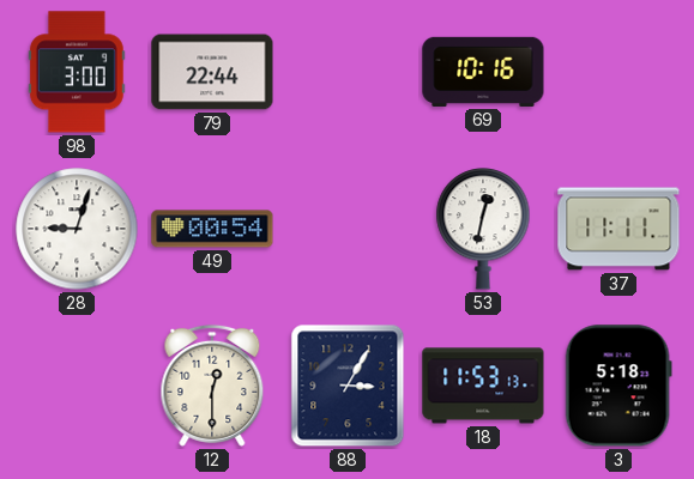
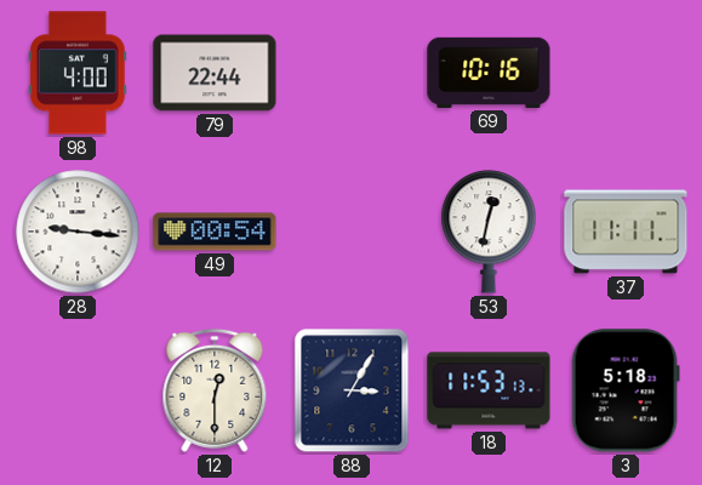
98: 3:00 -> 4:00
28: 9:03 -> 9:16
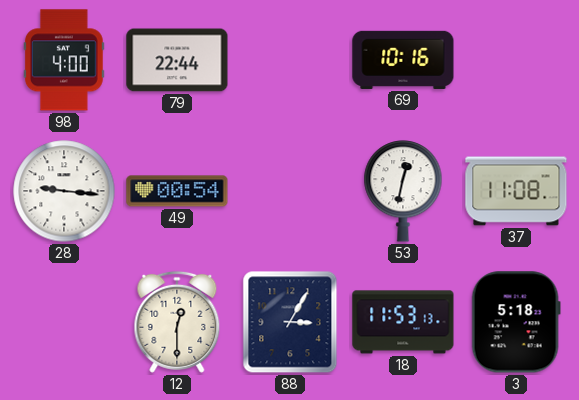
37: 11:11 -> 11:08
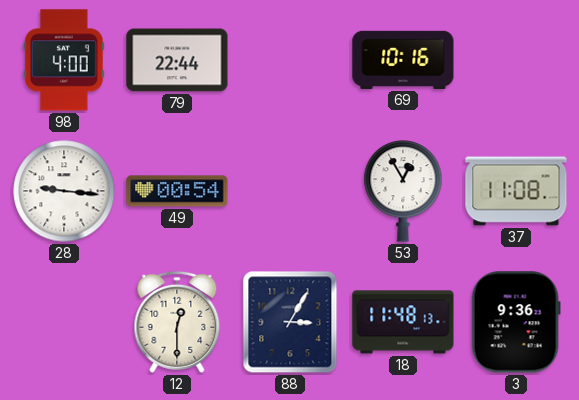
53: 12:32 -> 12:55
18: 11:53 -> 11:48
3: 5:18 -> 9:36
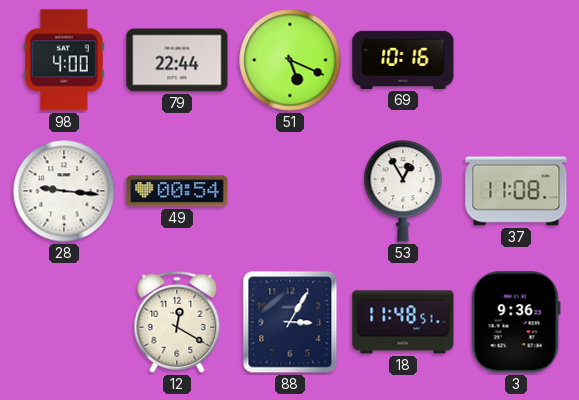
51: none -> 5:19
12: 12:30 -> 12:20
18: 11:48:13 -> 11:48:51
